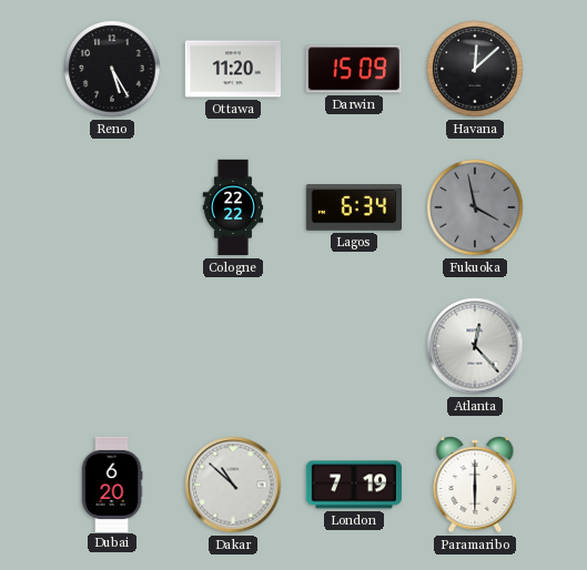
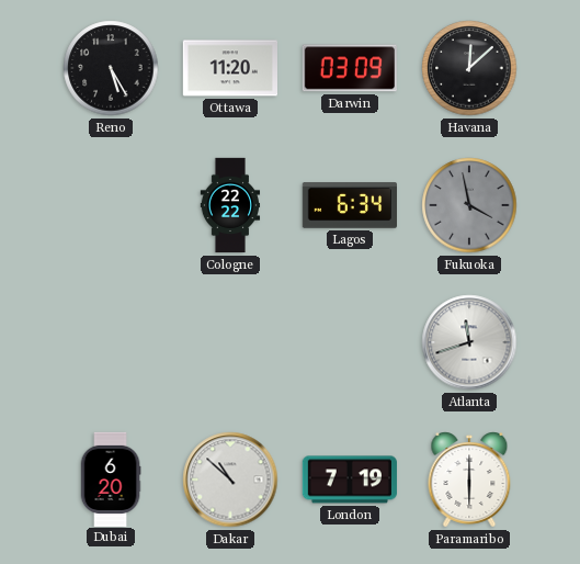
Darwin: 15:09 -> 03:09
Atlanta: 12:23 -> 11:42
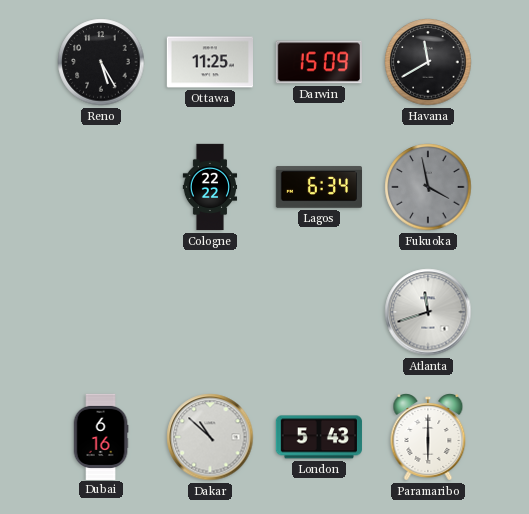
Ottawa: 11:20 -> 11:25
Darwin: 03:09 -> 15:09
Havana: 12:08 -> 11:40
Dubai: 6:20 -> 6:16
London: 7:19 -> 5:43
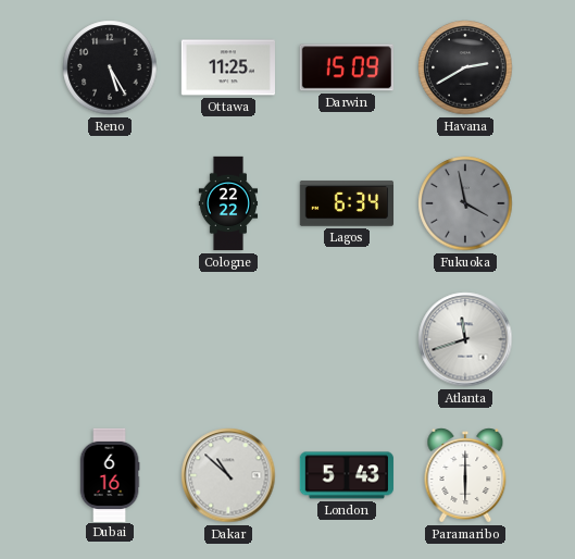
Havana: 11:40 -> 2:40
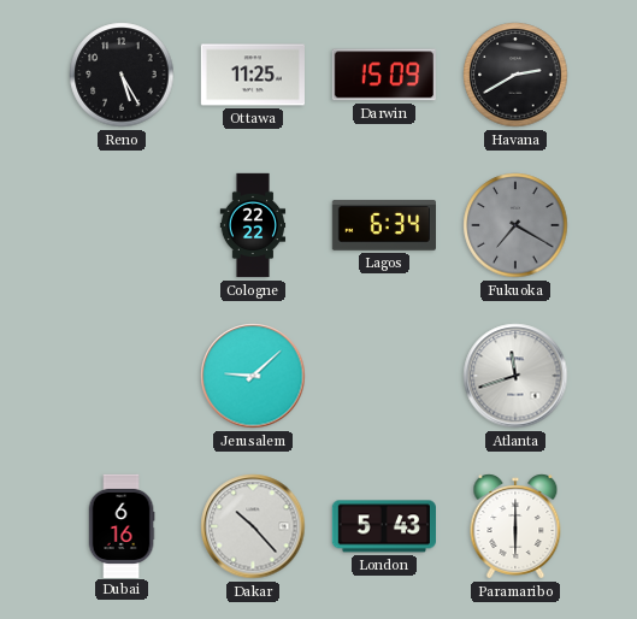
Fukuoka: 3:58 -> 7:20
Jerusalem: none -> 9:08
Dakar: 10:52 -> 10:23
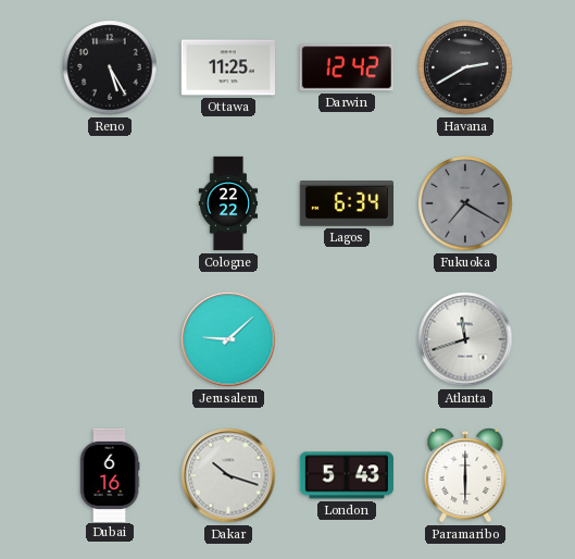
Darwin: 15:09 -> 12:42
Dakar: 10:23 -> 10:18
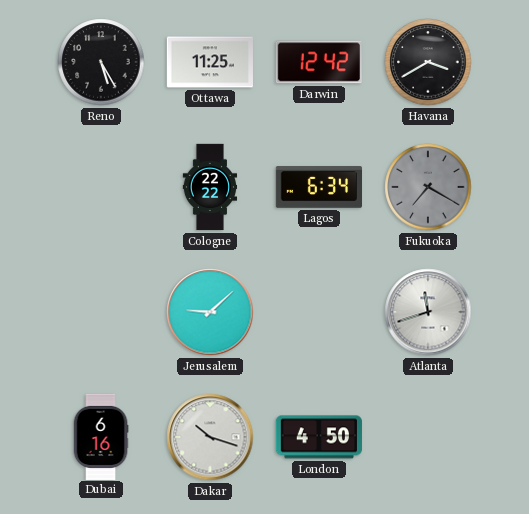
Havana: 2:40 -> 3:40
London: 5:43 -> 4:50
Paramaribo: 6:00 -> none
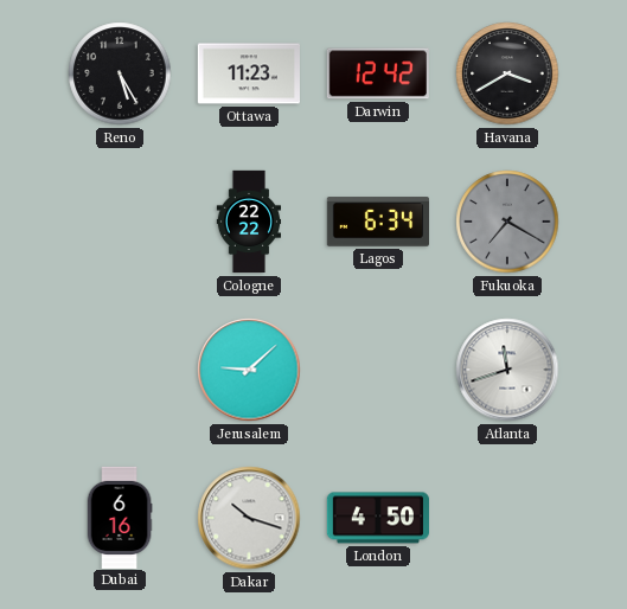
Ottawa: 11:25 -> 11:23
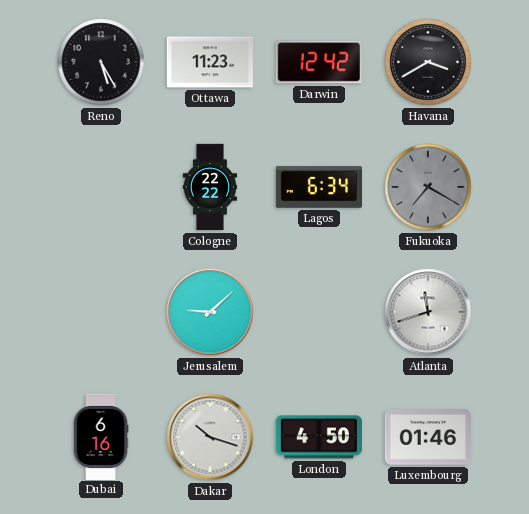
Luxembourg: none -> 01:46
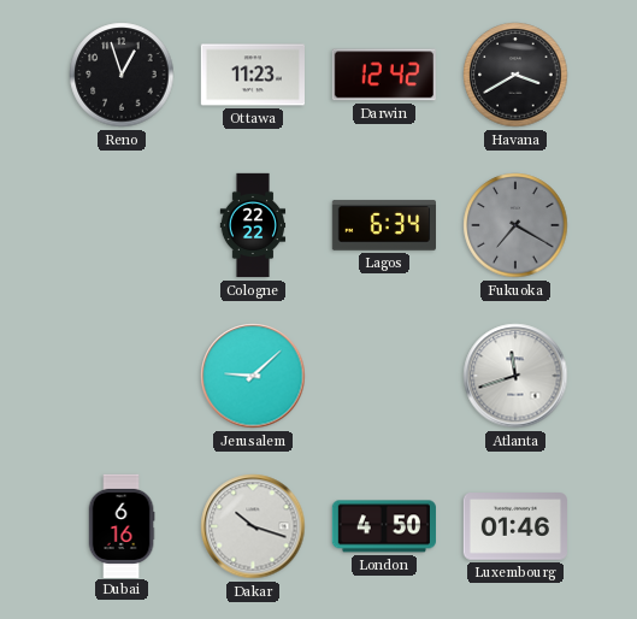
Reno: 5:25 -> 12:57
